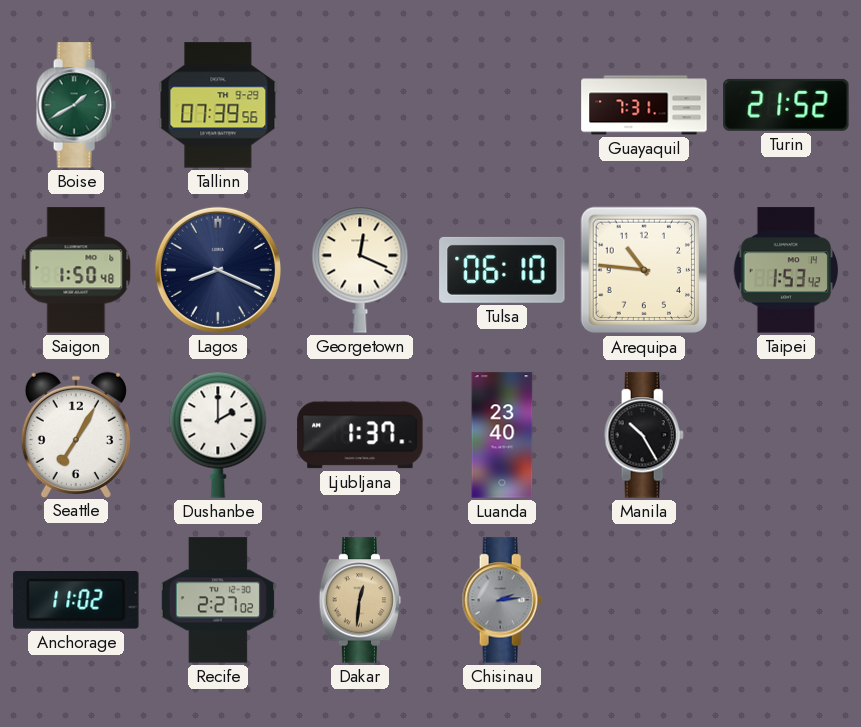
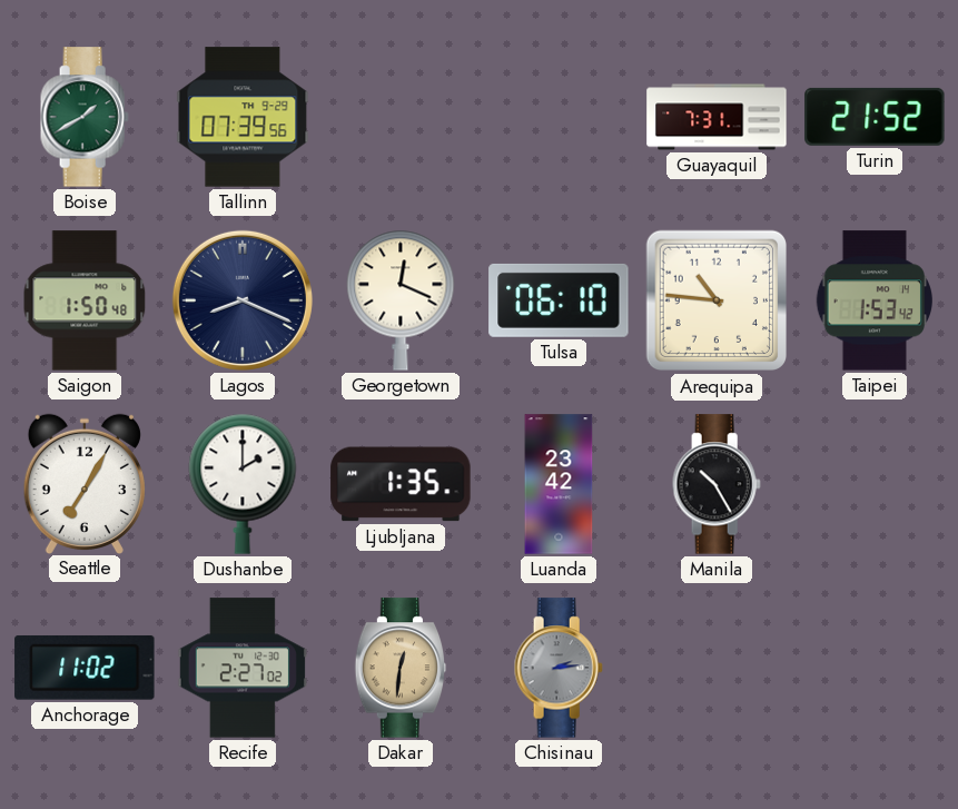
Ljubljana: 1:37 -> 1:35
Luanda: 23:40 -> 23:42
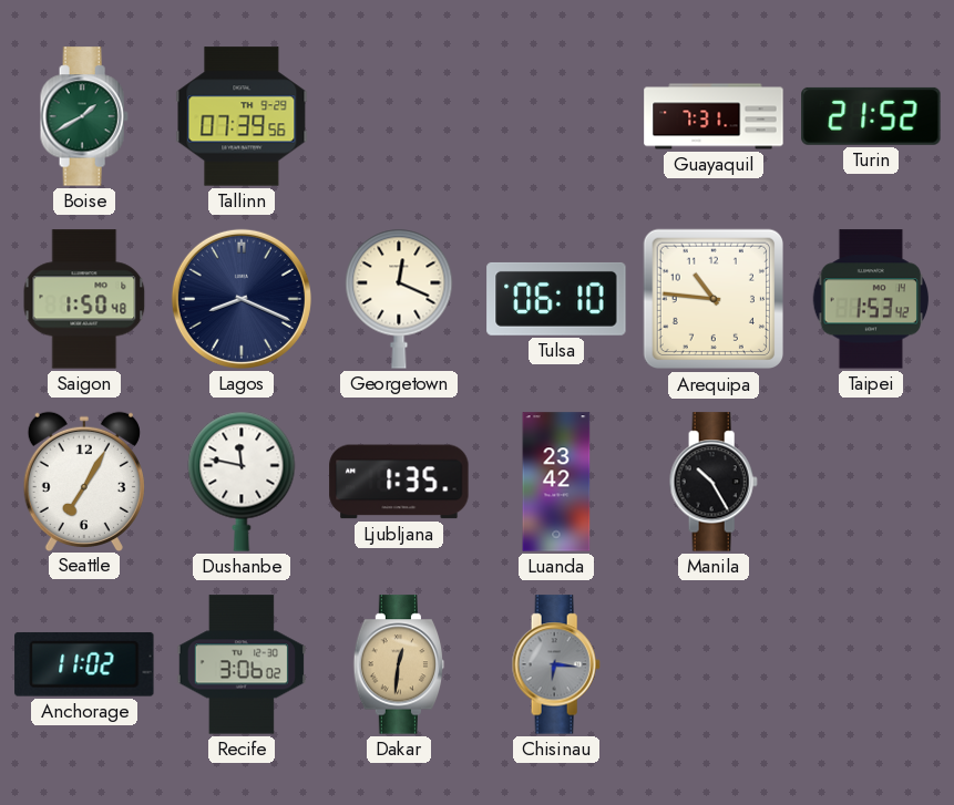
Dushanbe: 2:00 -> 11:47
Recife: 2:27 -> 3:06
Chisinau: 2:14 -> 6:16
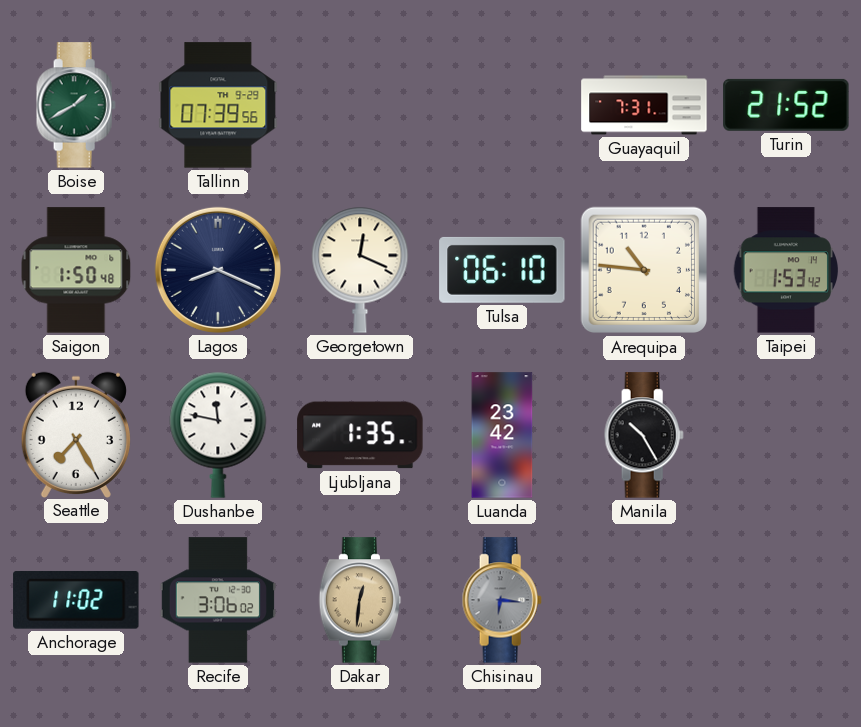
Seattle: 7:05 -> 7:25
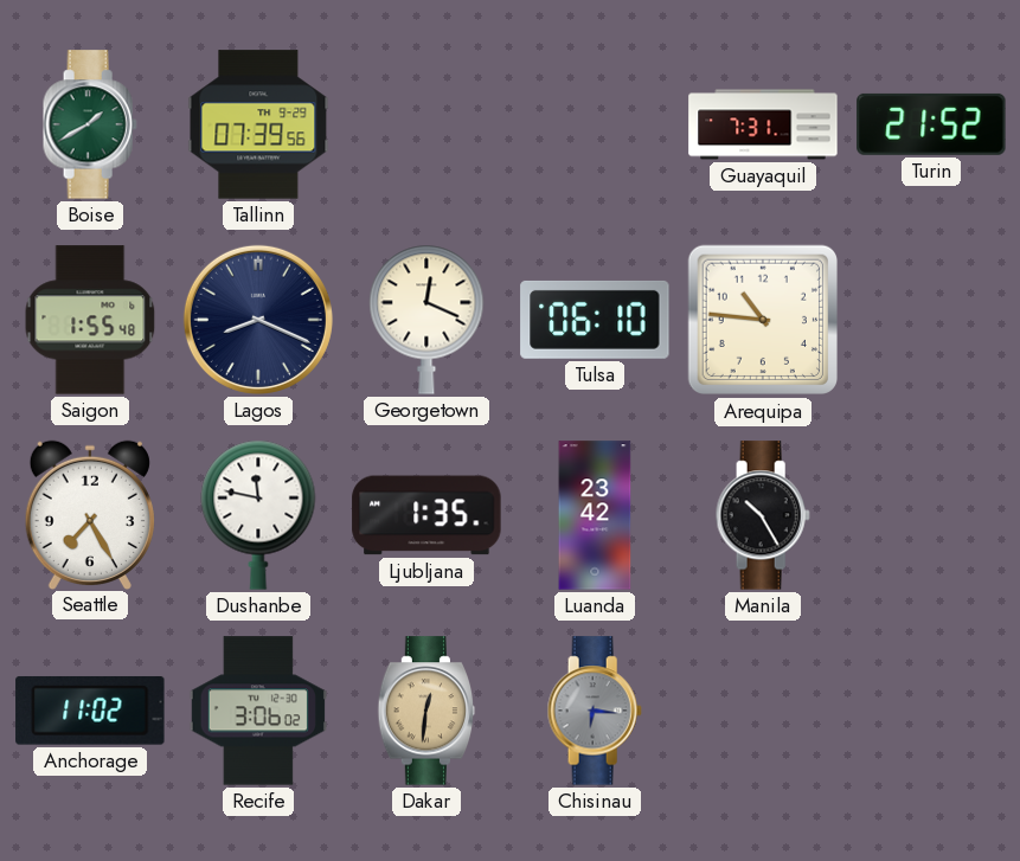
Saigon: 1:50 -> 1:55
Taipei: 1:53 -> none
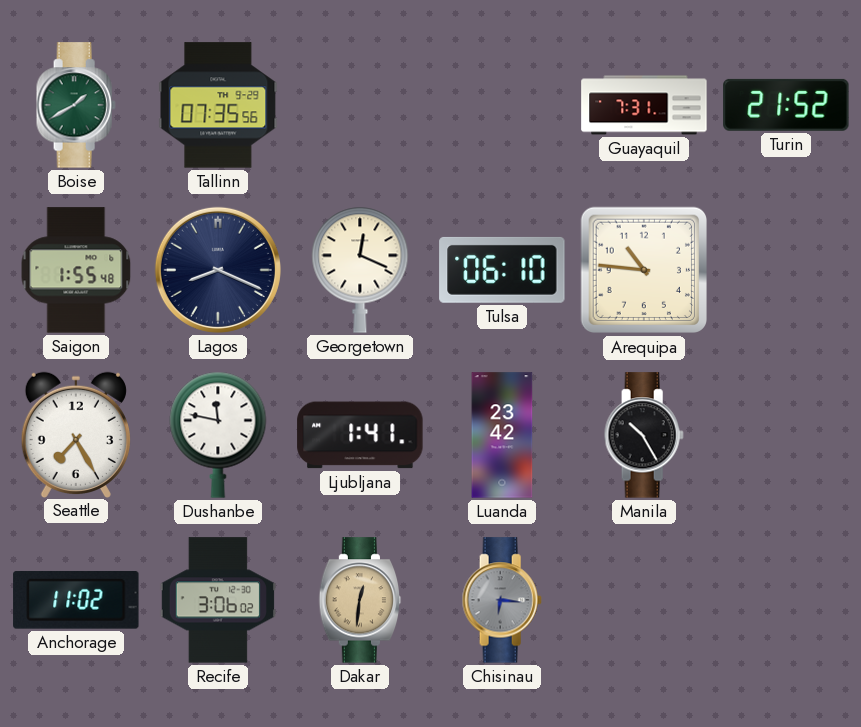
Tallinn: 07:39 -> 07:35
Ljubljana: 1:35 -> 1:41
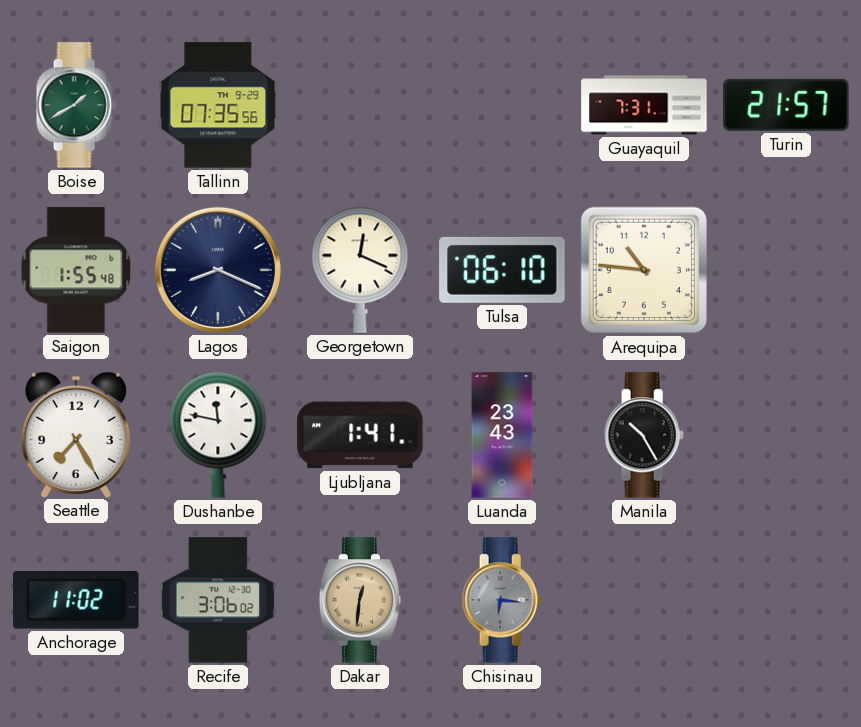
Turin: 21:52 -> 21:57
Luanda: 23:42 -> 23:43
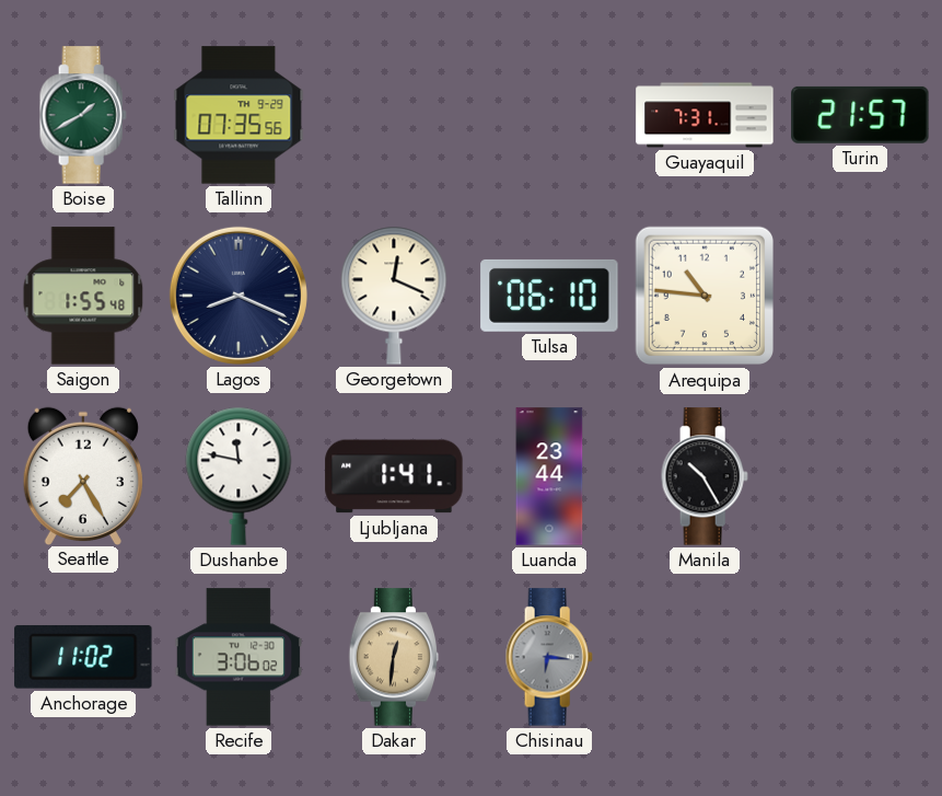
Luanda: 23:43 -> 23:44
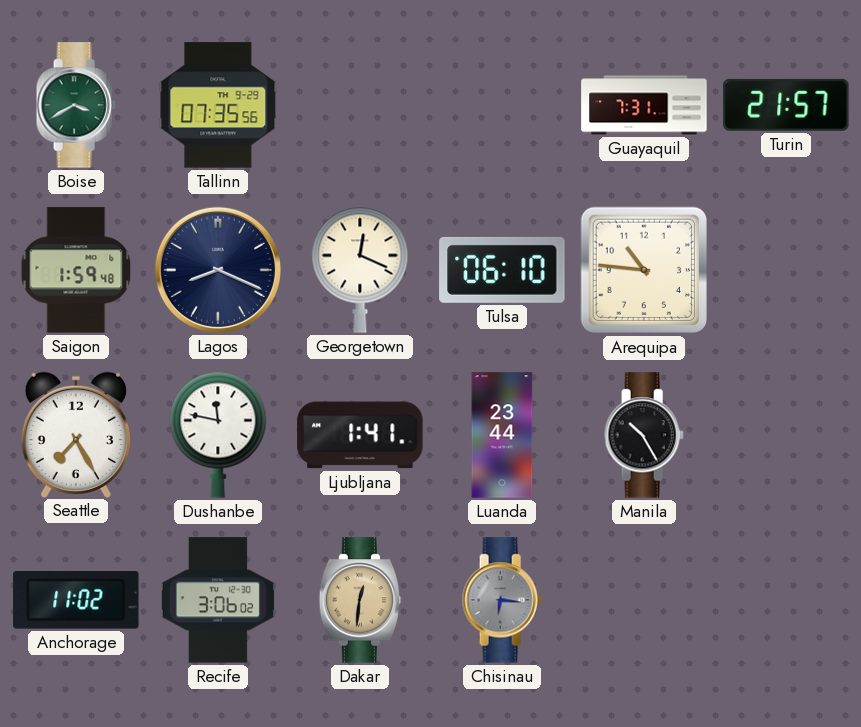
Boise: 1:40 -> 3:40
Saigon: 1:55 -> 1:59
